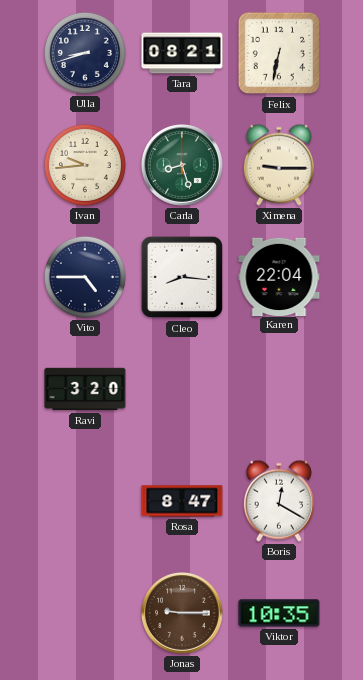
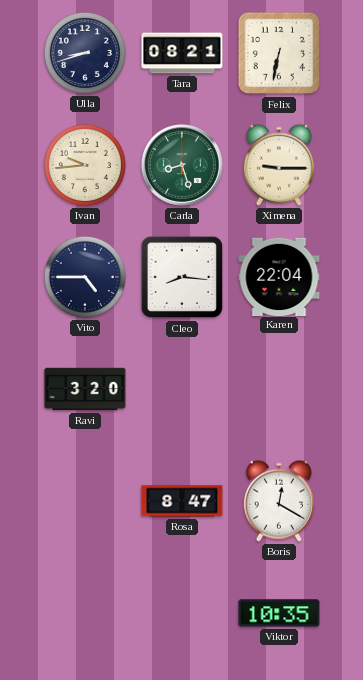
Jonas: 9:15 -> none
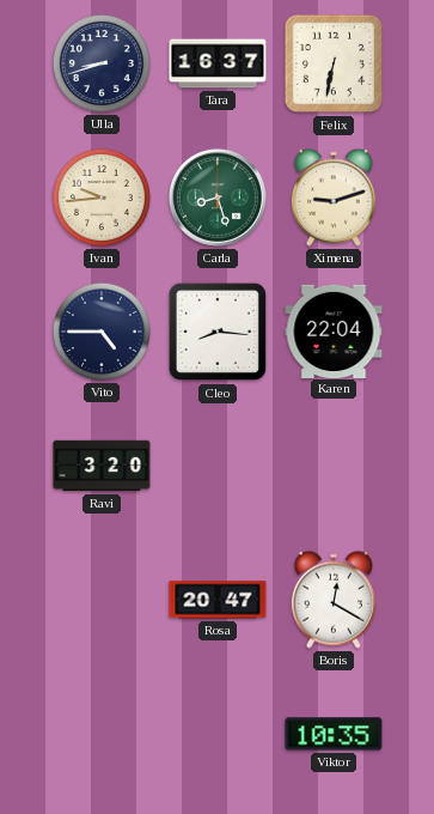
Tara: 08:21 -> 16:37
Ximena: 9:15 -> 9:12
Rosa: 8:47 -> 20:47
